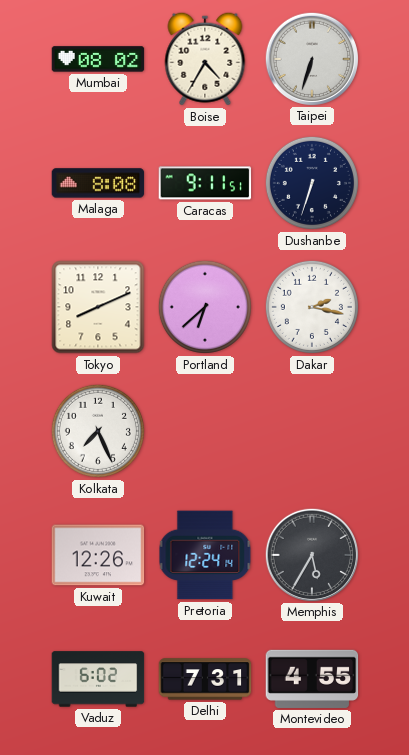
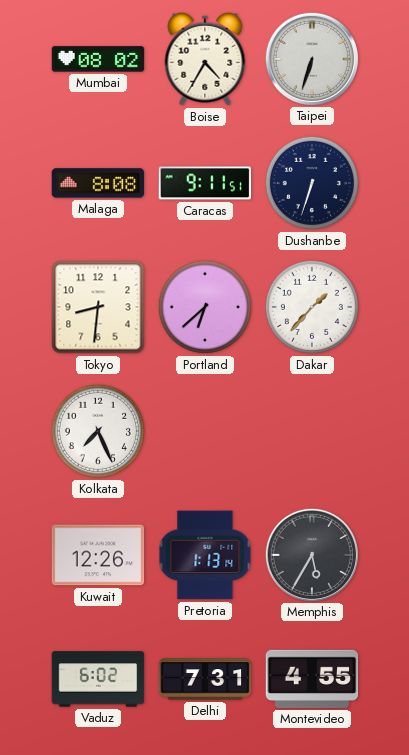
Tokyo: 8:11 -> 8:31
Dakar: 2:17 -> 1:37
Pretoria: 12:24 -> 1:13
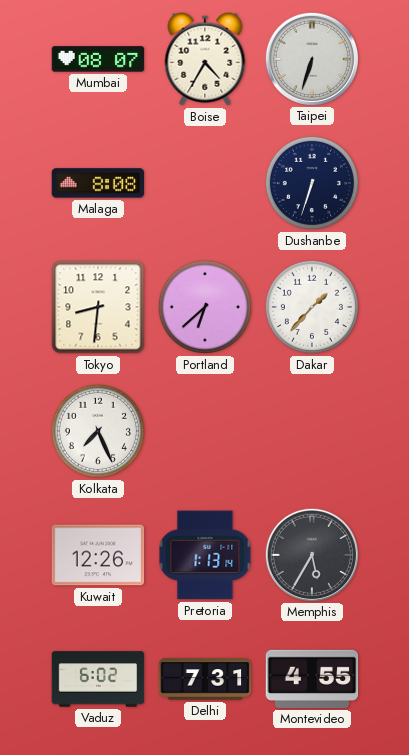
Mumbai: 08:02 -> 08:07
Caracas: 9:11 -> none
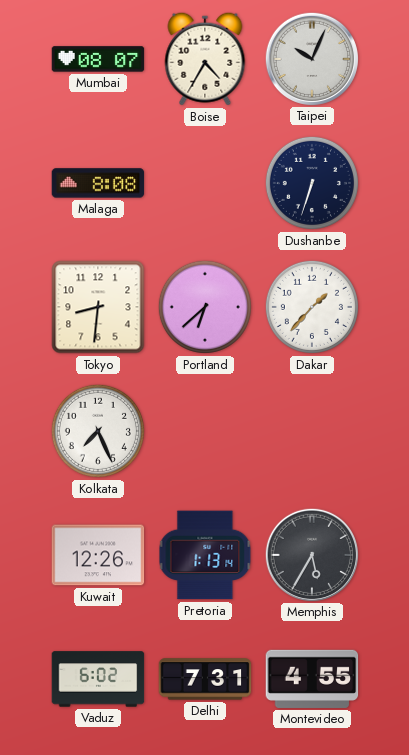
Taipei: 6:33 -> 10:04
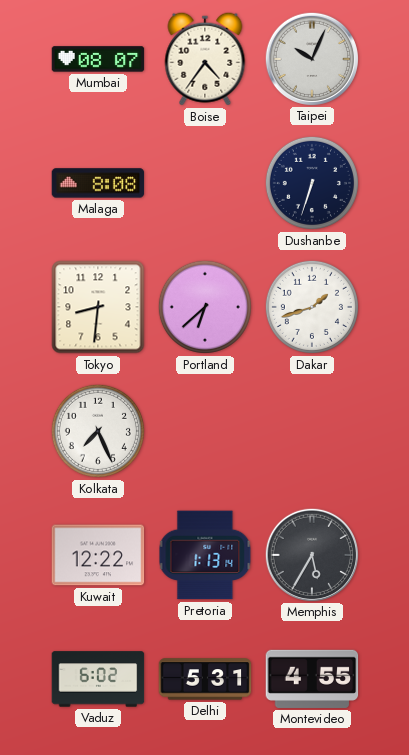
Boise: 4:35 -> 4:36
Dakar: 1:37 -> 1:42
Kuwait: 12:26 -> 12:22
Delhi: 7:31 -> 5:31
